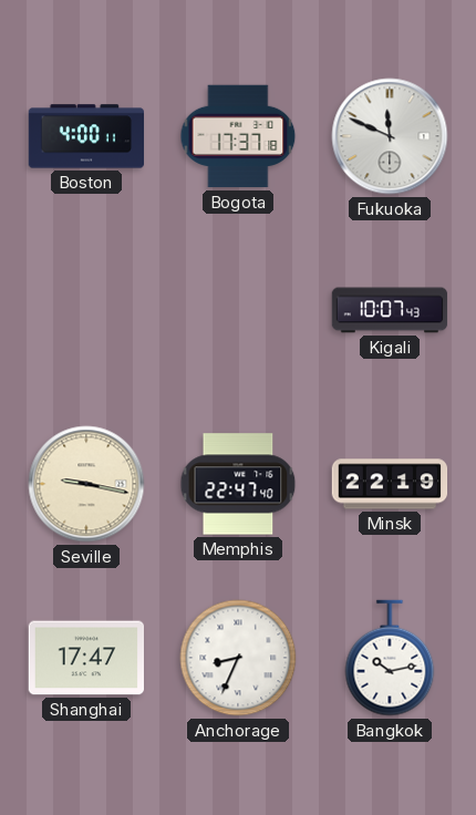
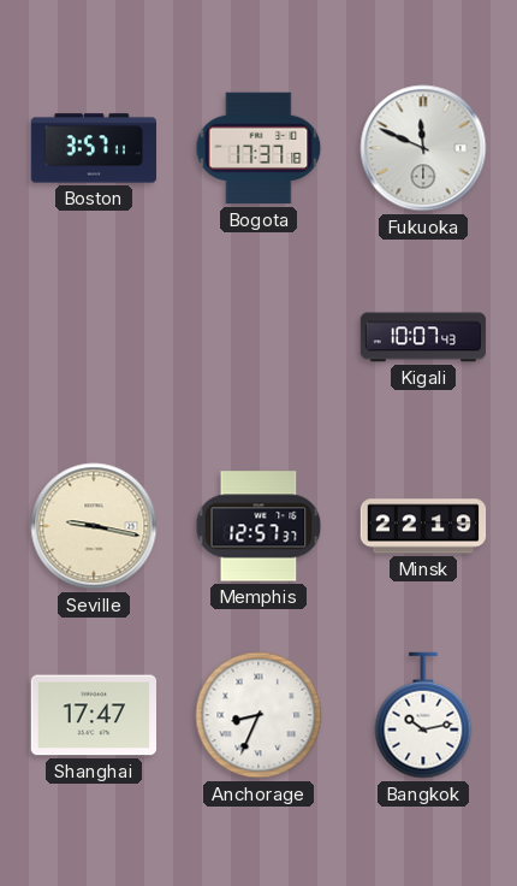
Boston: 4:00 -> 3:57
Memphis: 22:47 -> 12:57
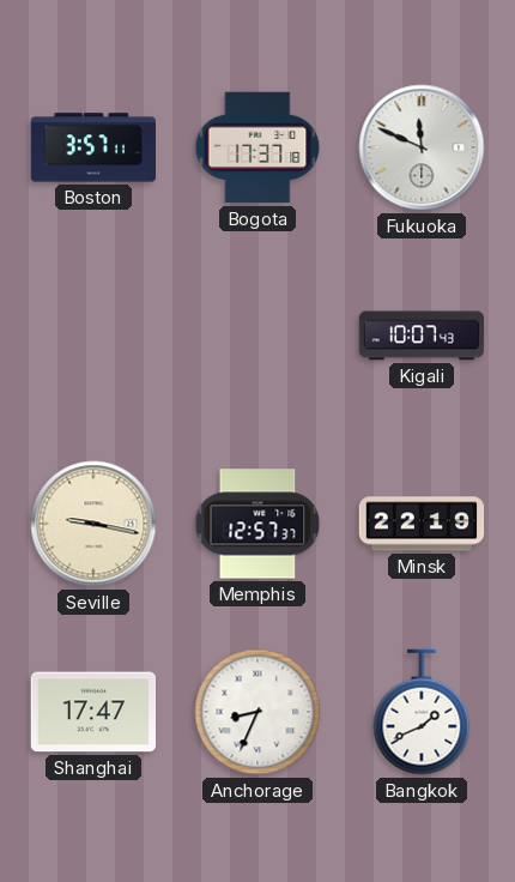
Bangkok: 10:13 -> 1:41
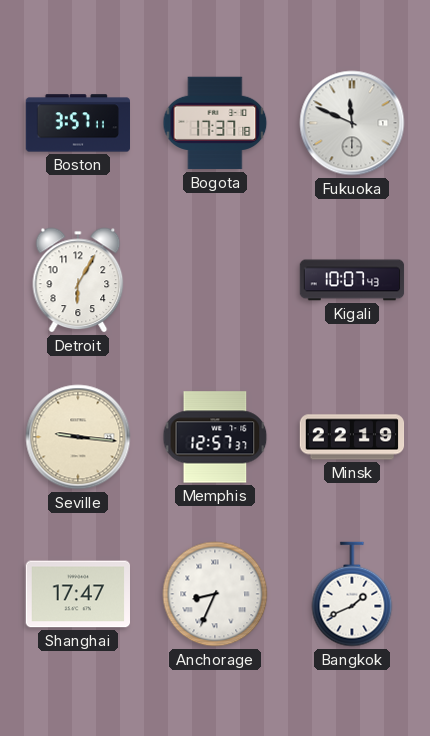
Detroit: none -> 6:05
Seville: 9:17 -> 9:16
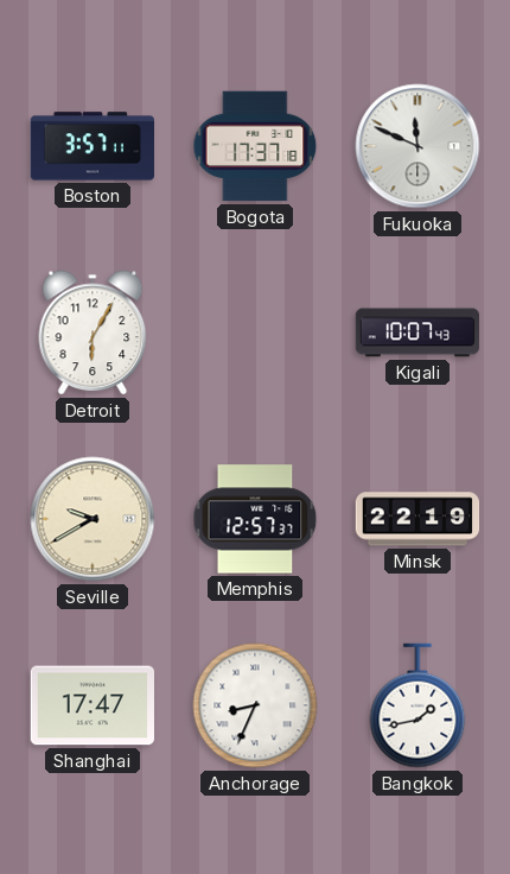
Seville: 9:16 -> 9:40
Bangkok: 1:41 -> 1:43
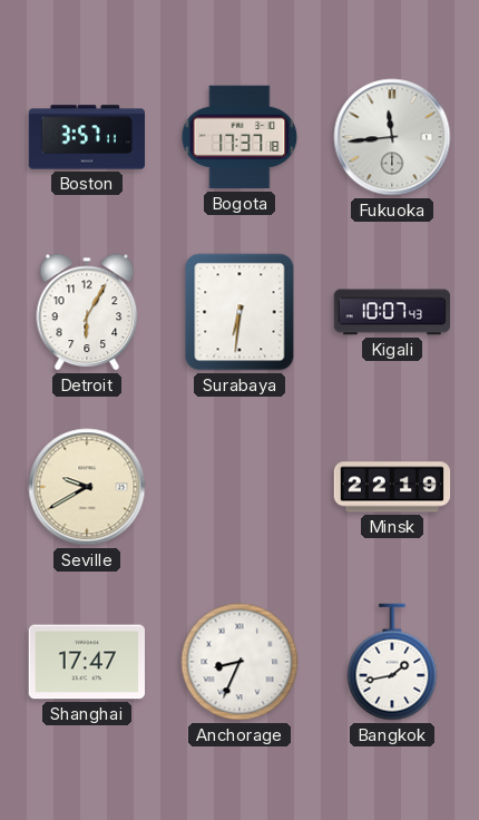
Fukuoka: 11:49 -> 11:44
Surabaya: none -> 6:31
Memphis: 12:57 -> none
